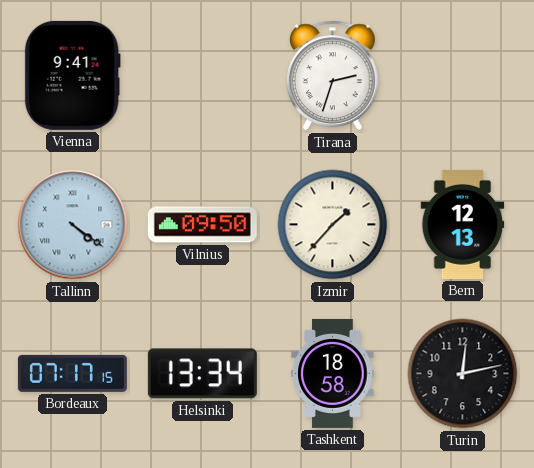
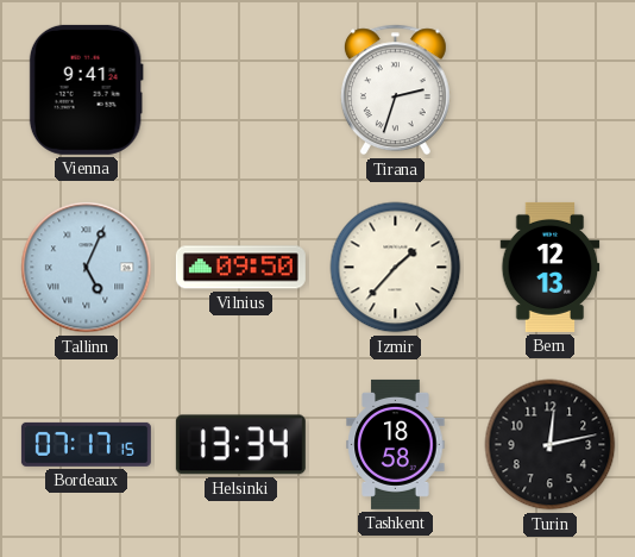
Tallinn: 4:21 -> 5:04
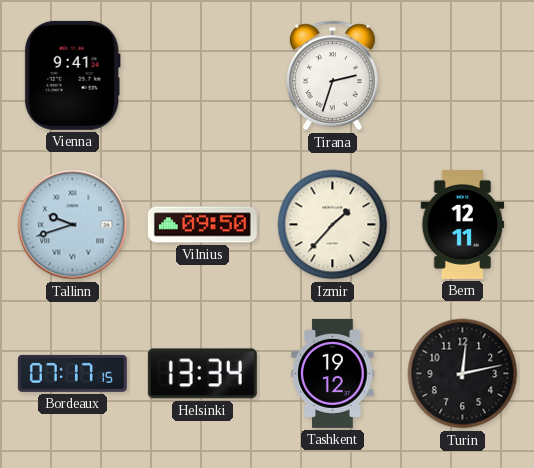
Tallinn: 5:04 -> 9:42
Bern: 12:13 -> 12:11
Tashkent: 18:58 -> 19:12
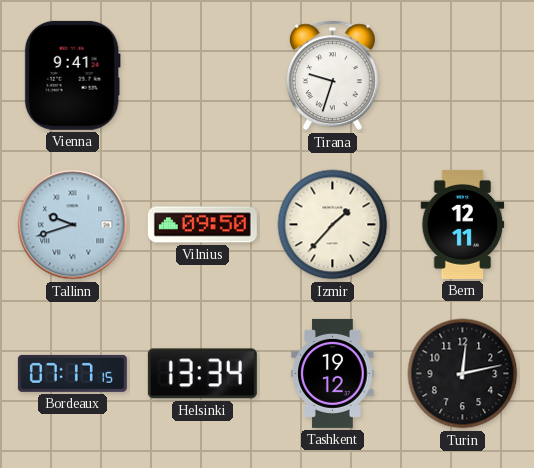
Tirana: 2:33 -> 9:33
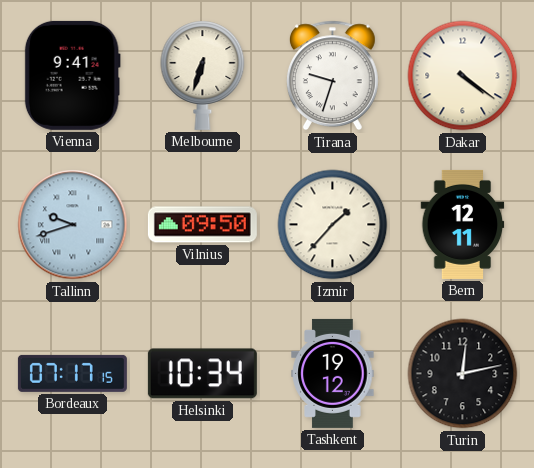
Melbourne: none -> 6:33
Dakar: none -> 4:21
Helsinki: 13:34 -> 10:34
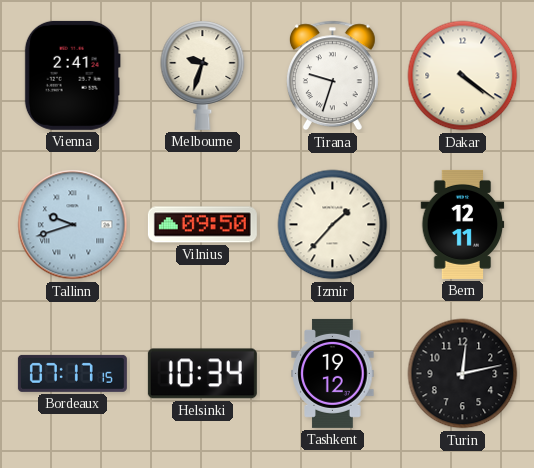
Vienna: 9:41 -> 2:41
Melbourne: 6:33 -> 9:33
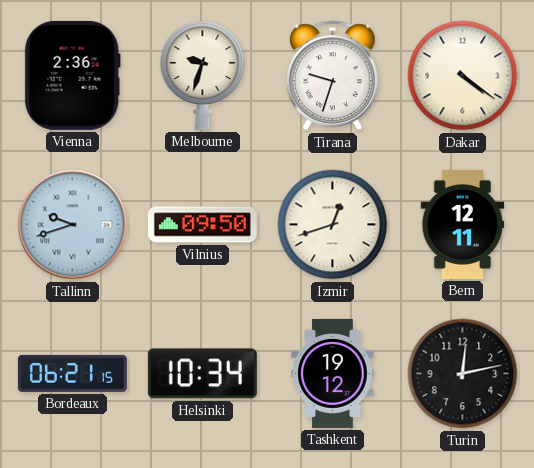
Vienna: 2:41 -> 2:36
Izmir: 1:37 -> 12:42
Bordeaux: 07:17 -> 06:21
